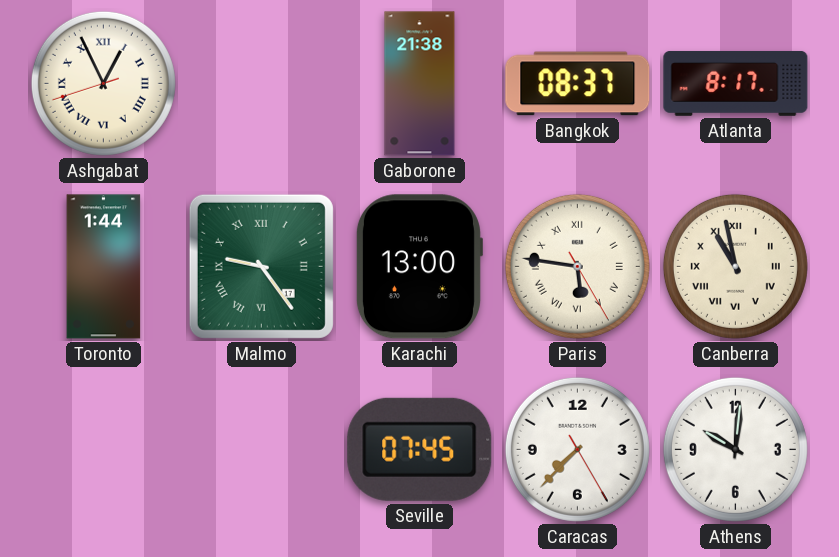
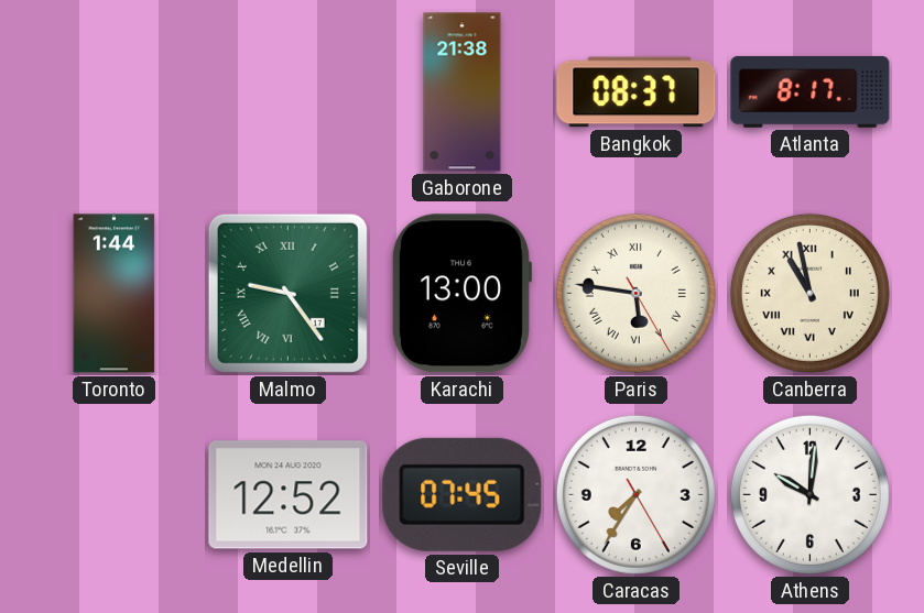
Ashgabat: 12:55 -> none
Medellin: none -> 12:52
Caracas: 7:37 -> 7:35
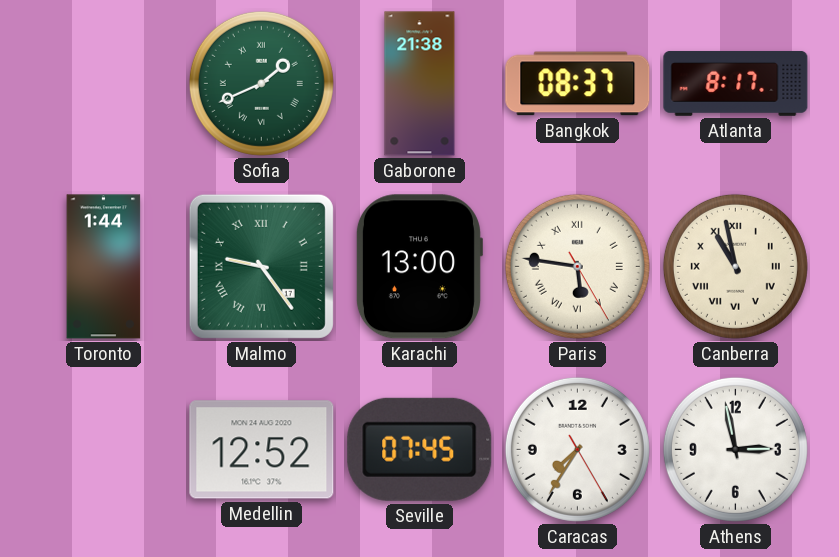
Sofia: none -> 1:41
Athens: 10:01 -> 2:58
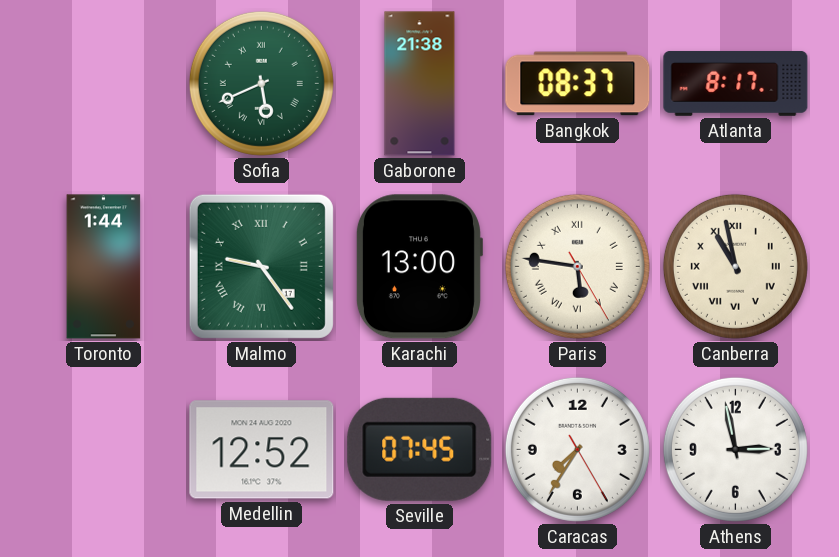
Sofia: 1:41 -> 5:41
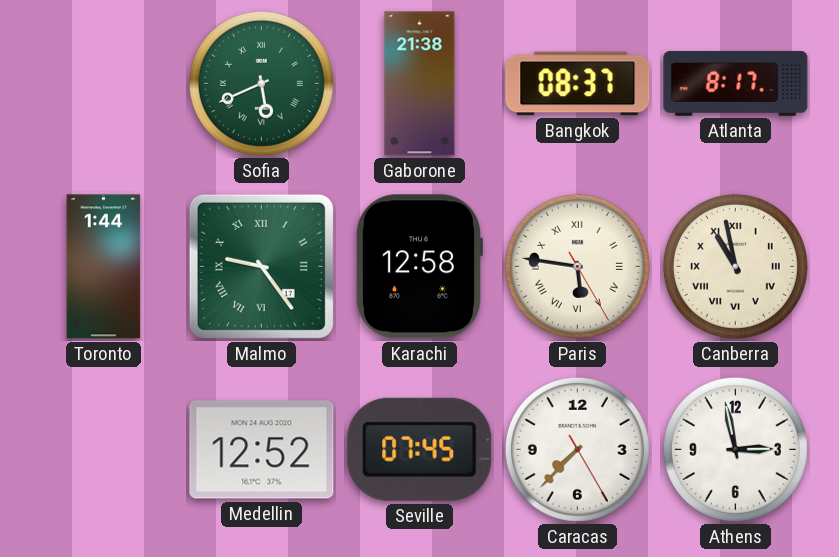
Karachi: 13:00 -> 12:58
Caracas: 7:35 -> 7:37
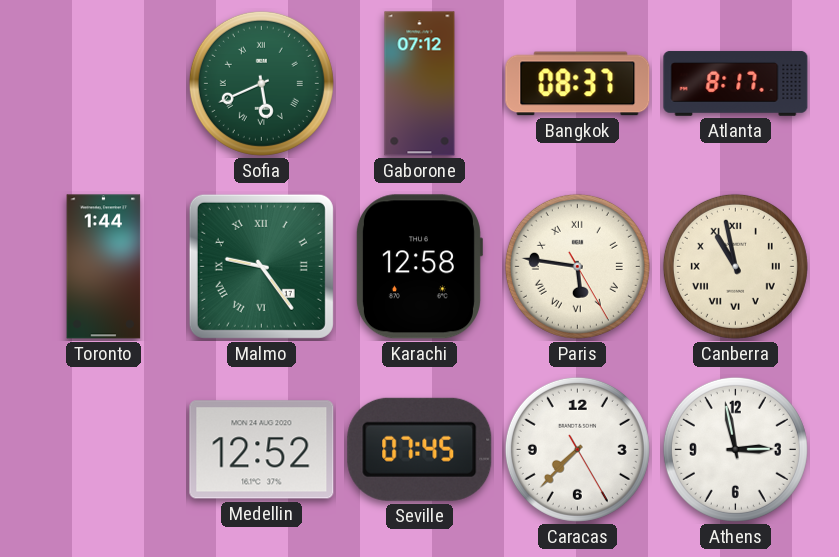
Gaborone: 21:38 -> 07:12
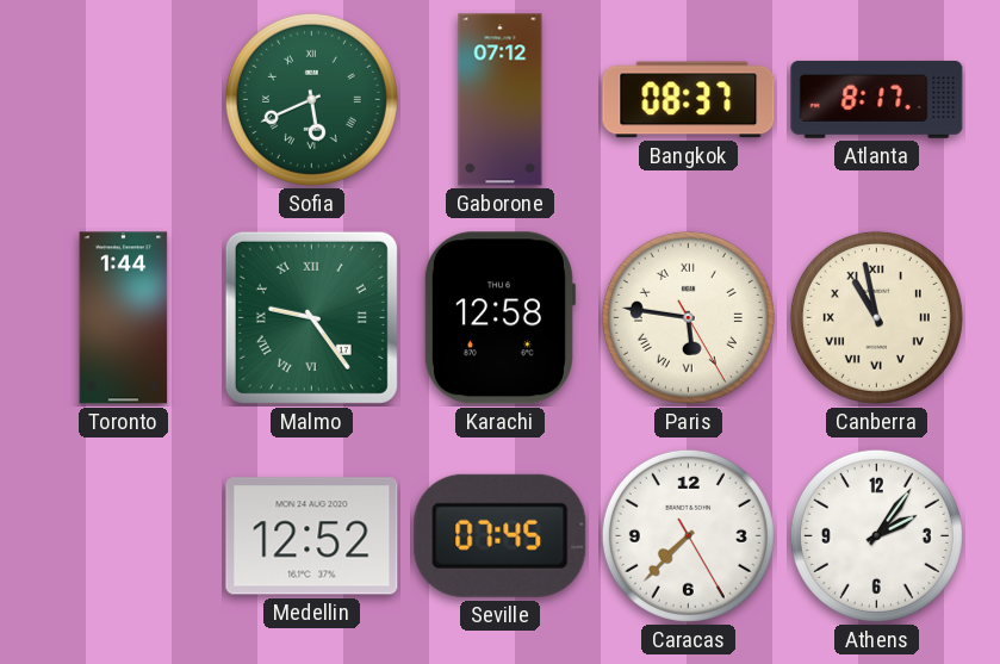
Athens: 2:58 -> 2:06
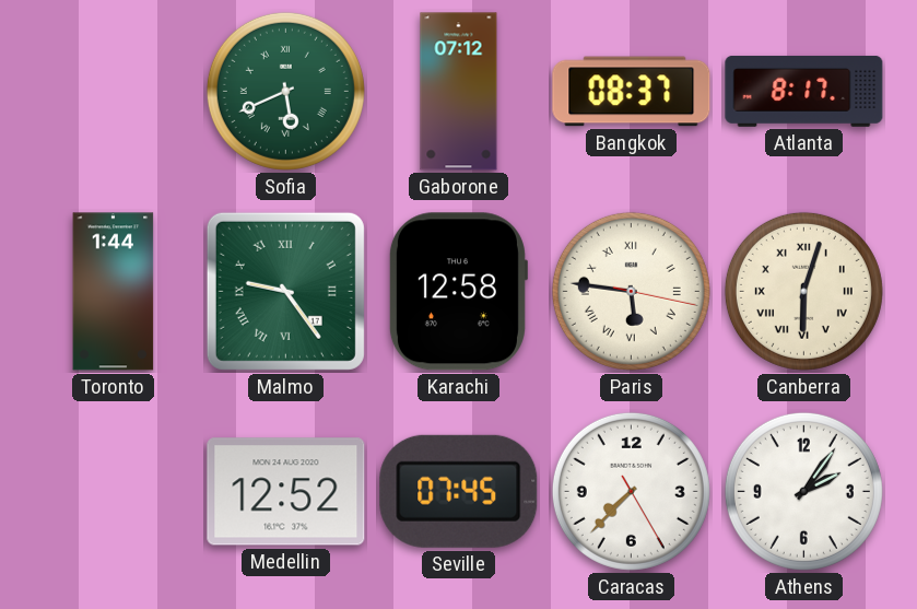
Paris: 5:46:25 -> 5:46:17
Canberra: 10:58 -> 6:03
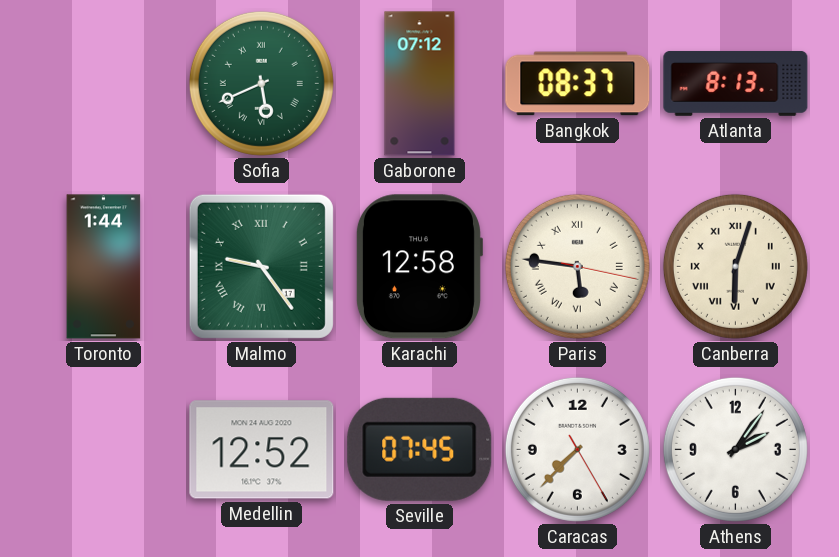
Atlanta: 8:17 -> 8:13
